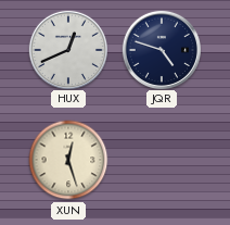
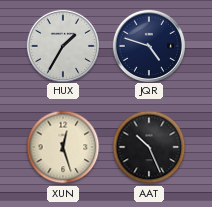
HUX: 12:41 -> 1:35
AAT: none -> 10:26
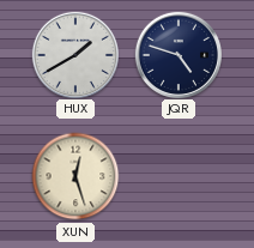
HUX: 1:35 -> 1:40
AAT: 10:26 -> none
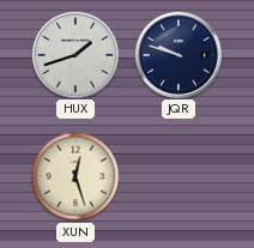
HUX: 1:40 -> 1:42
JQR: 4:48 -> 9:48
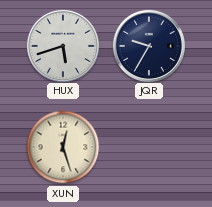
HUX: 1:42 -> 5:42
JQR: 9:48 -> 9:35
